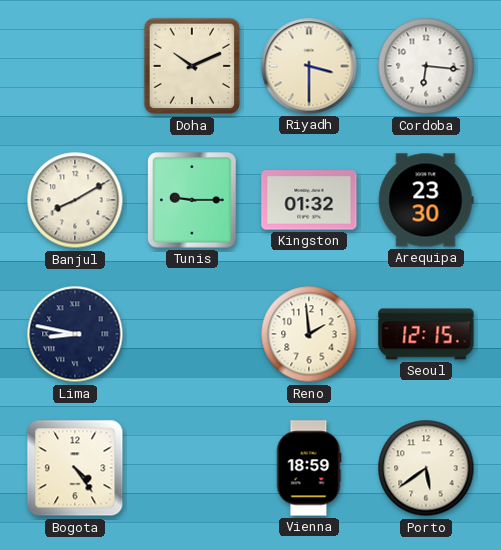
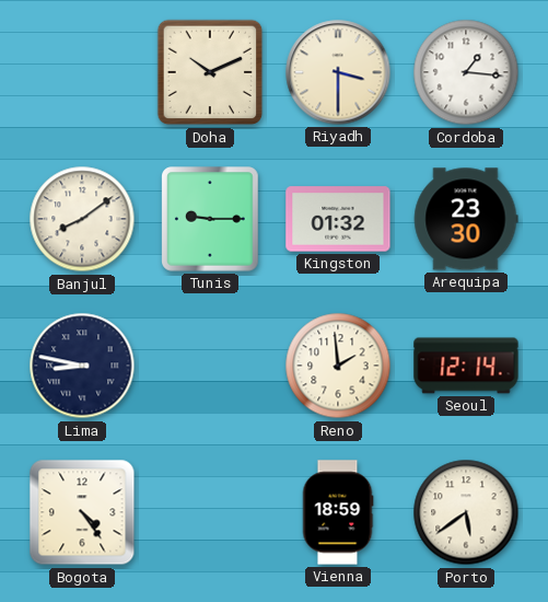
Cordoba: 6:16 -> 1:16
Banjul: 8:10 -> 8:09
Seoul: 12:15 -> 12:14
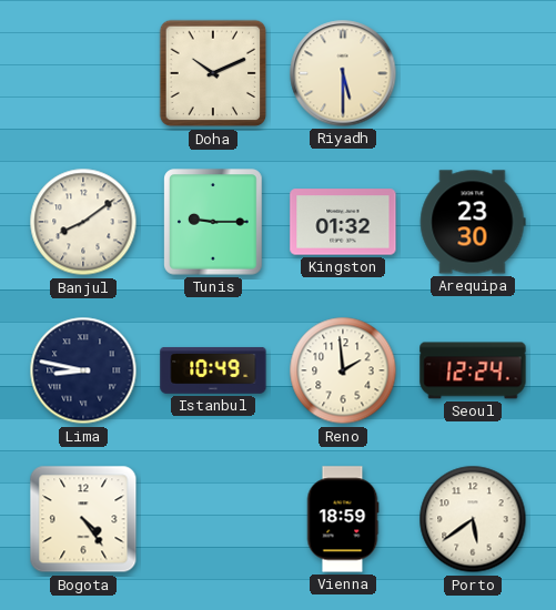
Riyadh: 3:30 -> 5:30
Cordoba: 1:16 -> none
Istanbul: none -> 10:49
Seoul: 12:14 -> 12:24
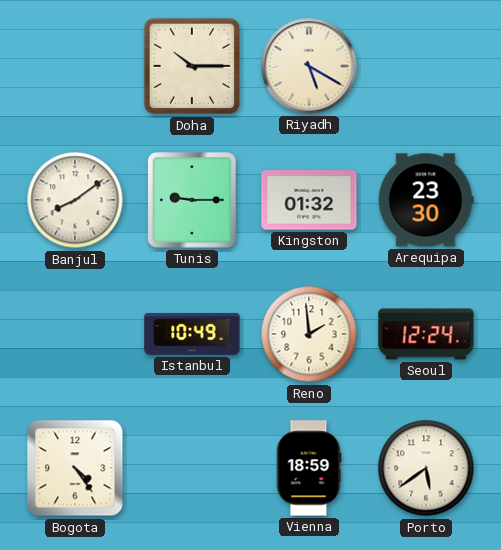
Doha: 10:11 -> 10:15
Riyadh: 5:30 -> 5:20
Lima: 8:47 -> none
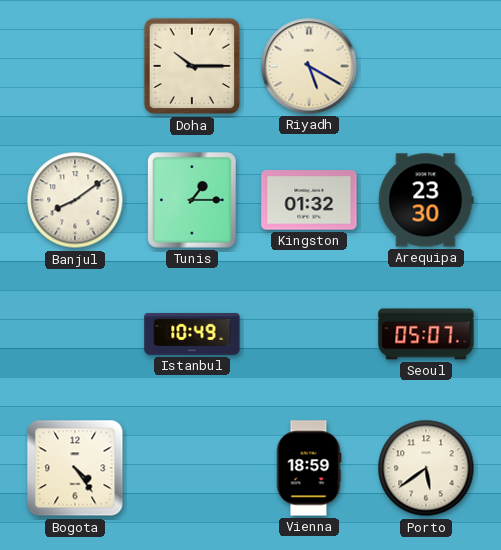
Tunis: 9:15 -> 1:15
Reno: 1:59 -> none
Seoul: 12:24 -> 05:07
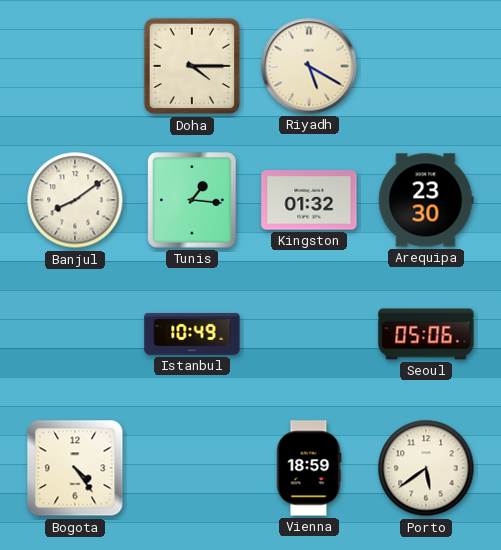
Doha: 10:15 -> 4:15
Tunis: 1:15 -> 1:16
Seoul: 05:07 -> 05:06
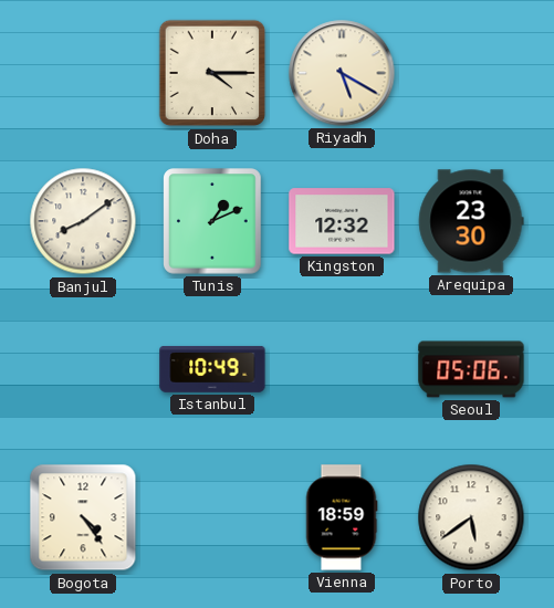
Tunis: 1:16 -> 1:11
Kingston: 01:32 -> 12:32
